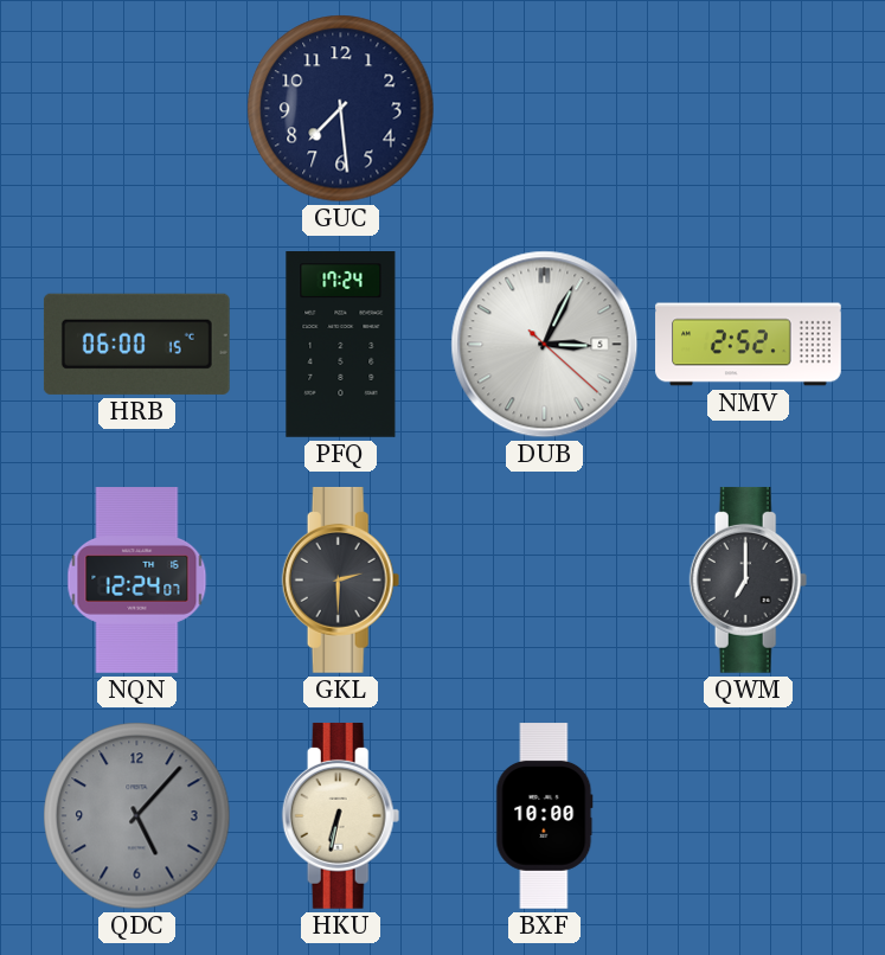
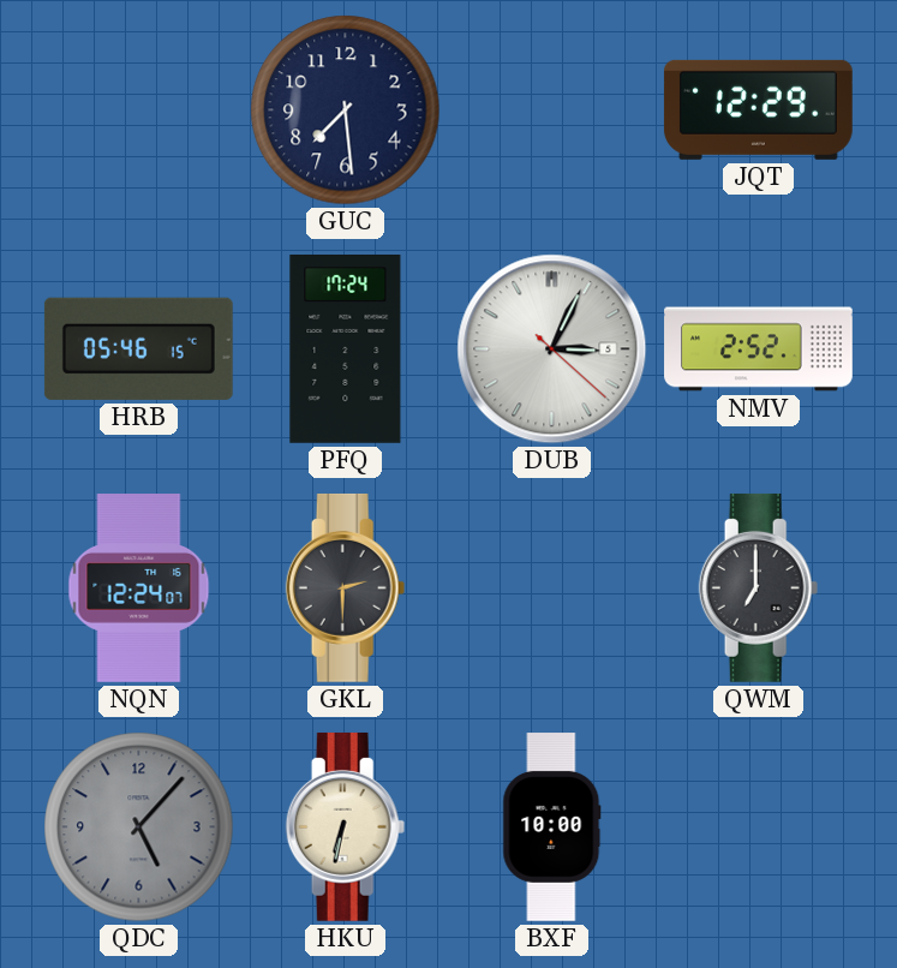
JQT: none -> 12:29
HRB: 06:00 -> 05:46
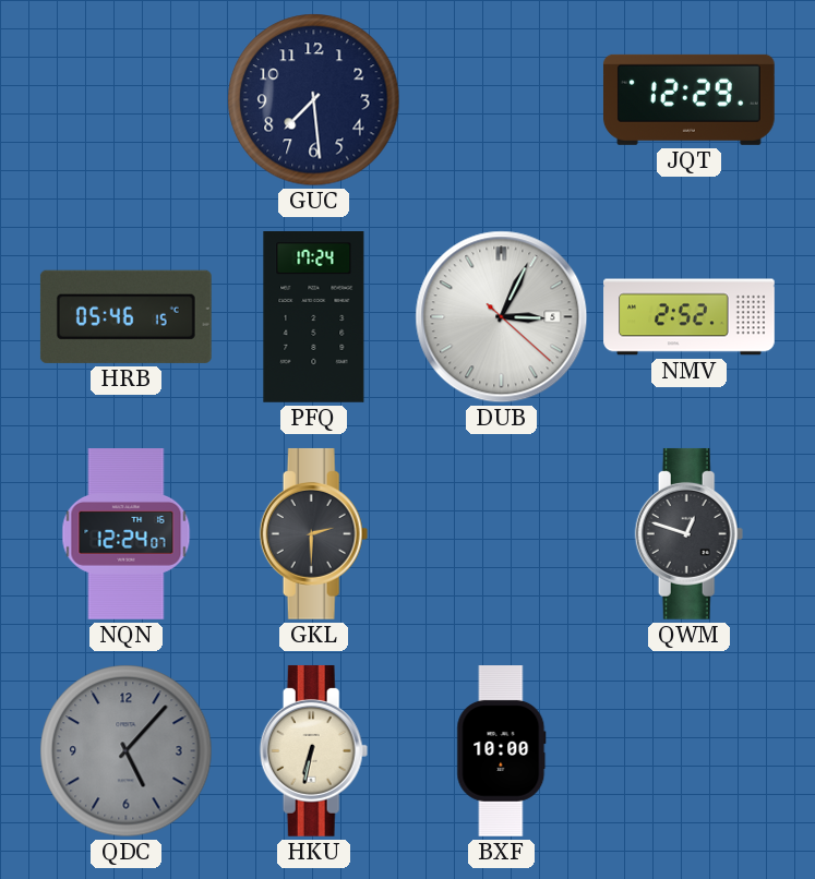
QWM: 7:00 -> 12:48
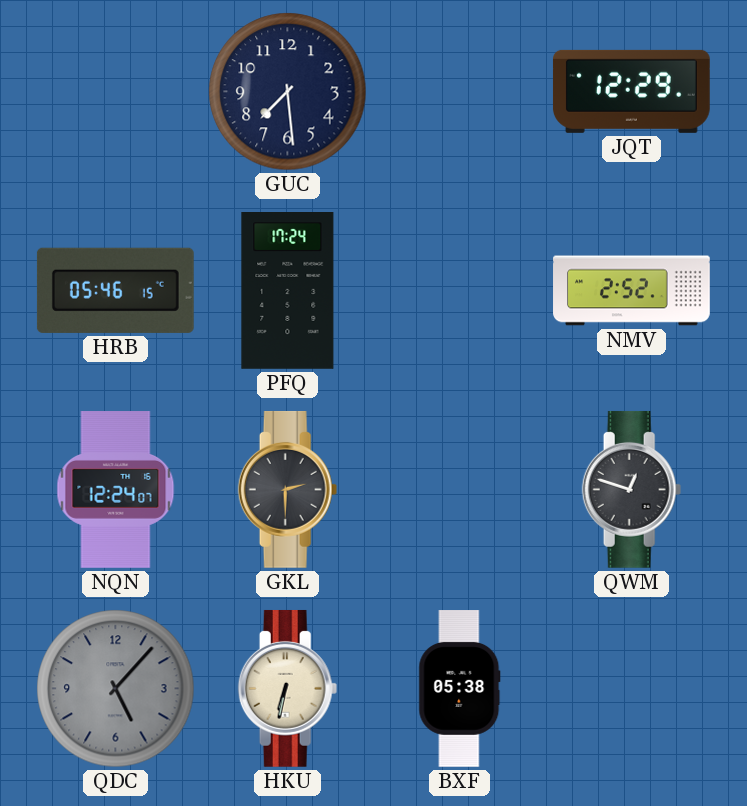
DUB: 3:04 -> none
BXF: 10:00 -> 05:38
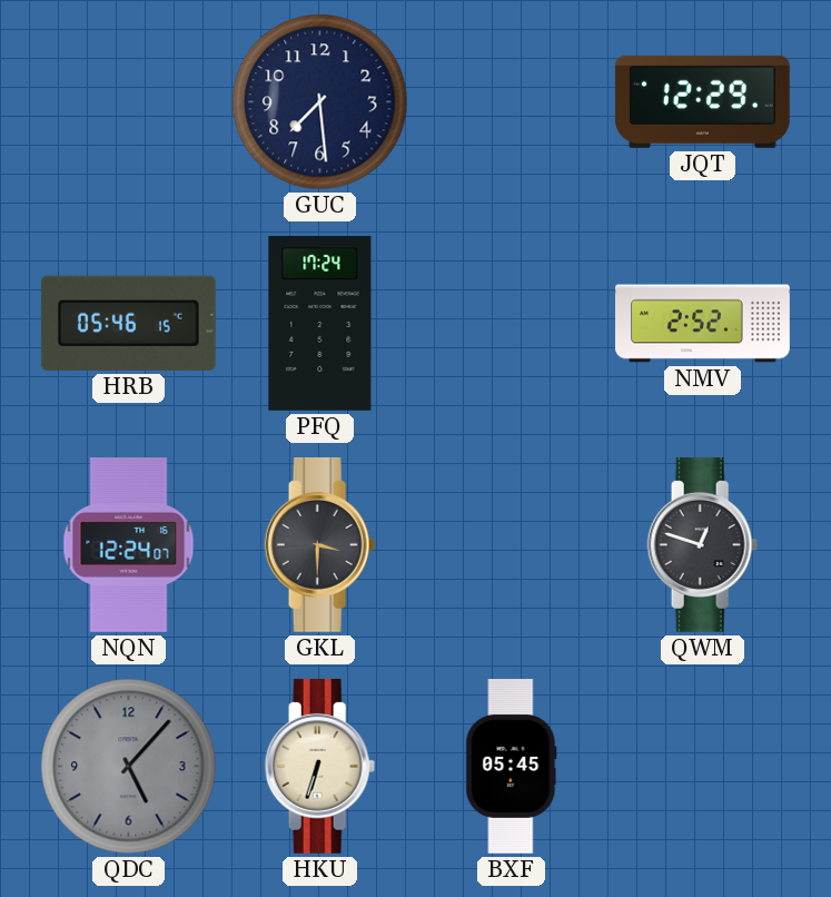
GKL: 2:30 -> 3:30
HKU: 6:32 -> 6:33
BXF: 05:38 -> 05:45
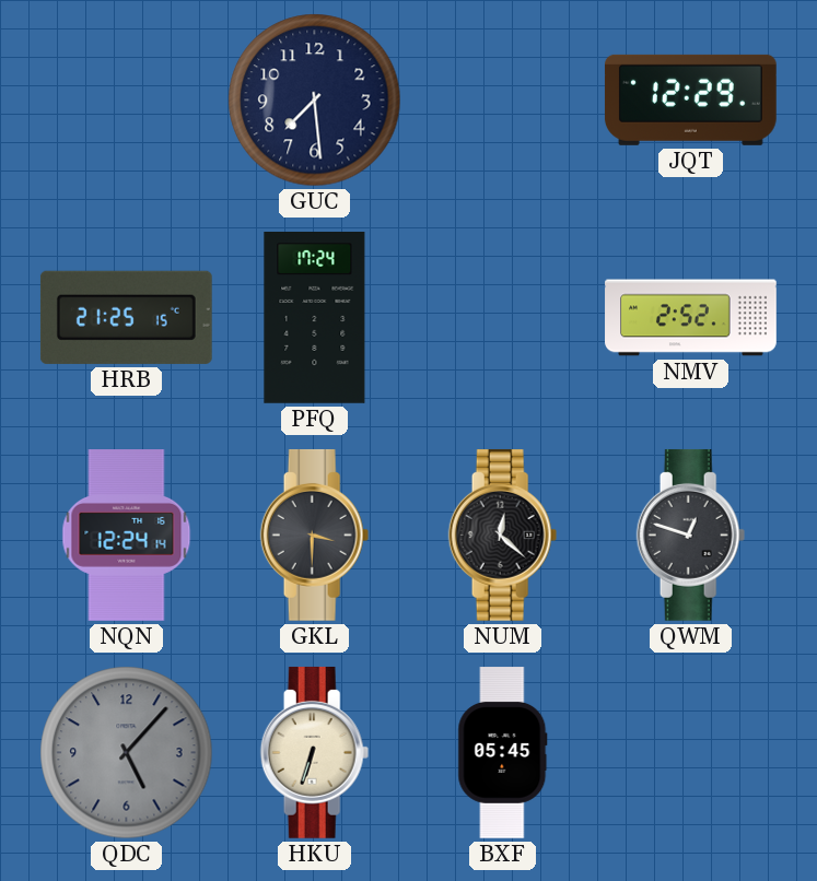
HRB: 05:46 -> 21:25
NQN: 12:24:07 -> 12:24:14
NUM: none -> 12:22
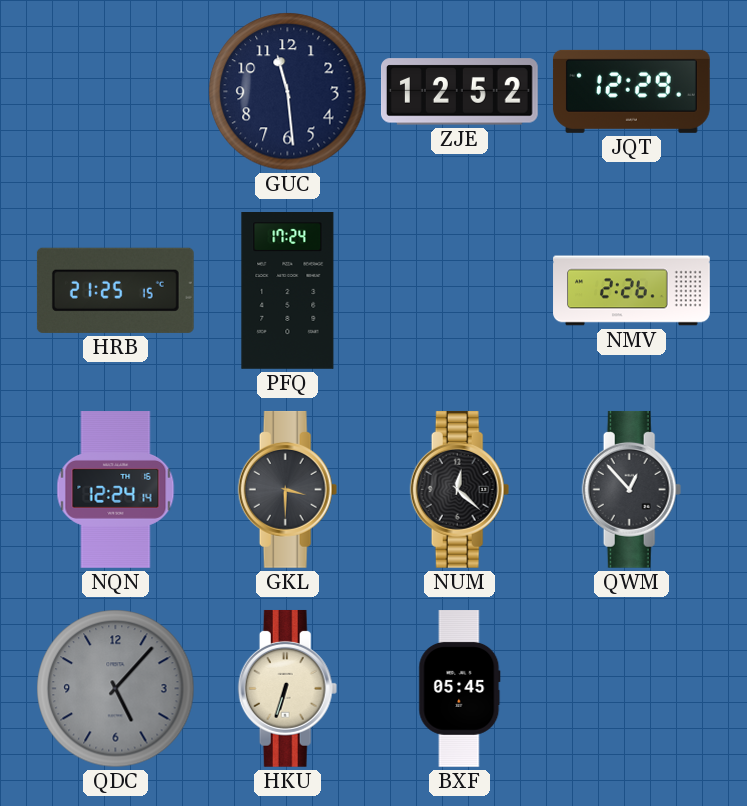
GUC: 7:29 -> 11:29
ZJE: none -> 12:52
NMV: 2:52 -> 2:26
QWM: 12:48 -> 12:53
